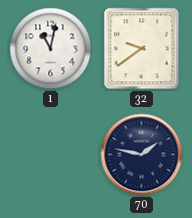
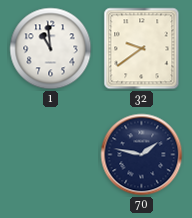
1: 11:02 -> 10:59
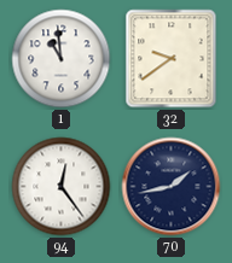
94: none -> 12:24
70: 1:47 -> 1:43
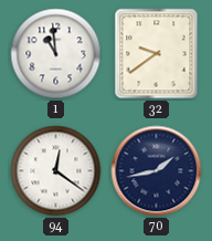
94: 12:24 -> 12:21
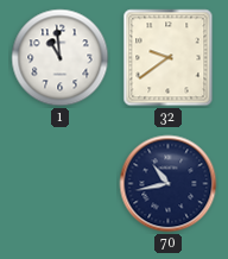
94: 12:21 -> none
70: 1:43 -> 10:43
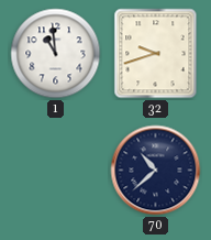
32: 9:39 -> 9:42
70: 10:43 -> 10:38
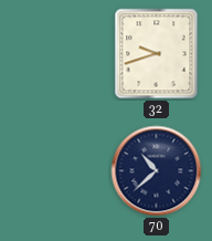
1: 10:59 -> none
